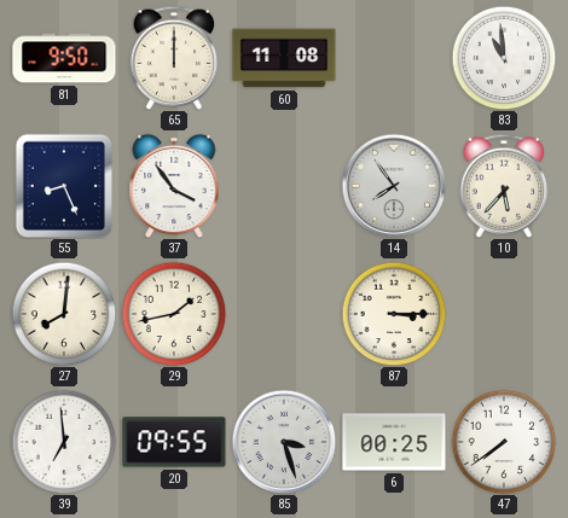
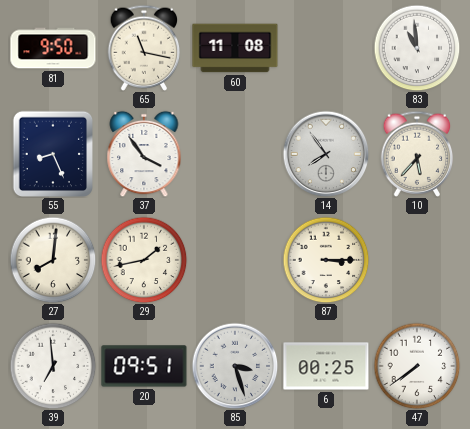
65: 12:00 -> 11:17
20: 09:55 -> 09:51
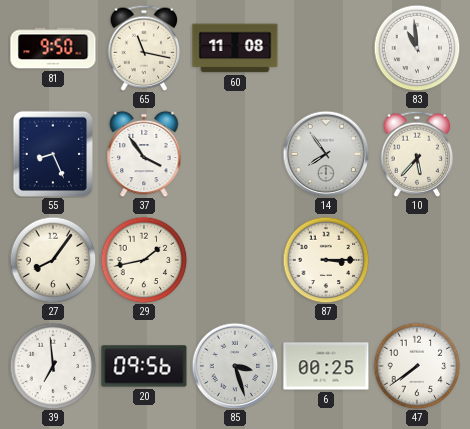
27: 8:01 -> 8:06
20: 09:51 -> 09:56
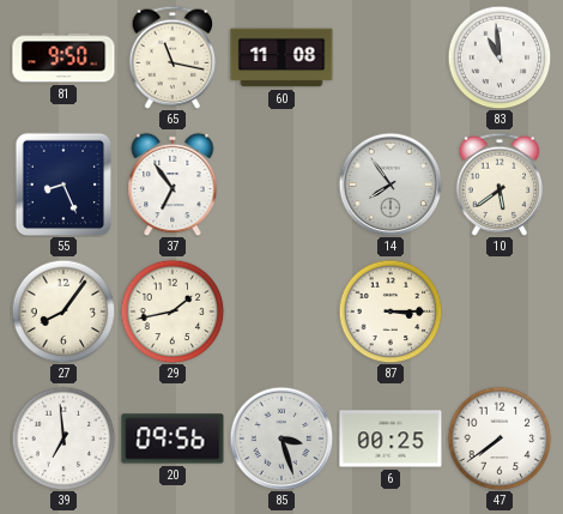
37: 3:54 -> 6:54
10: 5:37 -> 5:39
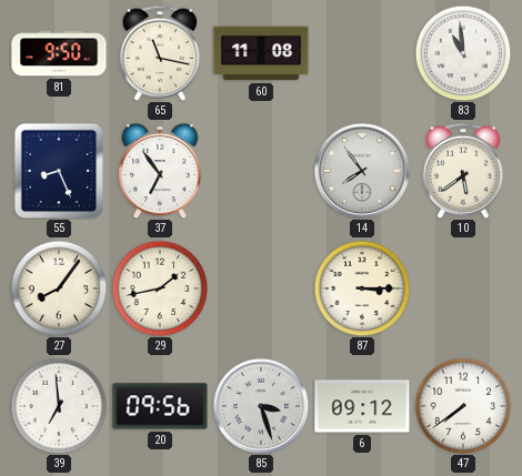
6: 00:25 -> 09:12
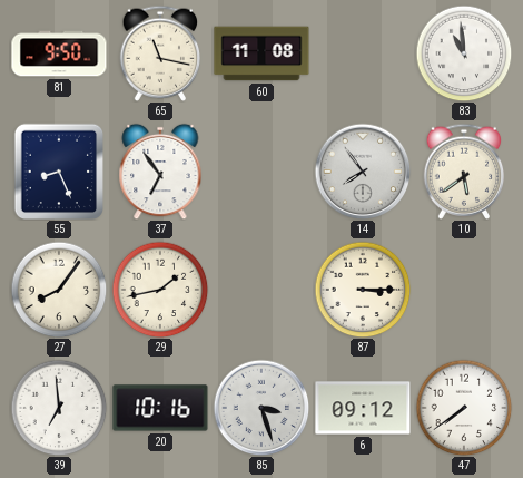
20: 09:56 -> 10:16
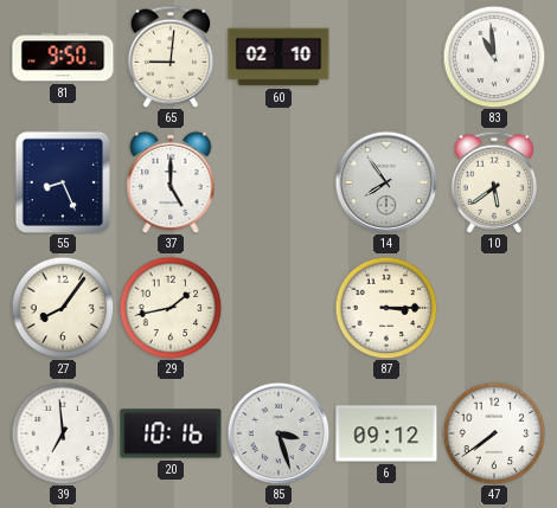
65: 11:17 -> 9:01
60: 11:08 -> 02:10
37: 6:54 -> 5:00
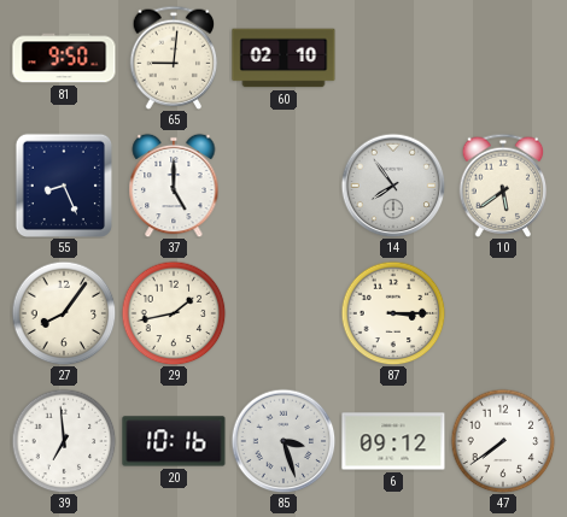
83: 10:59 -> none
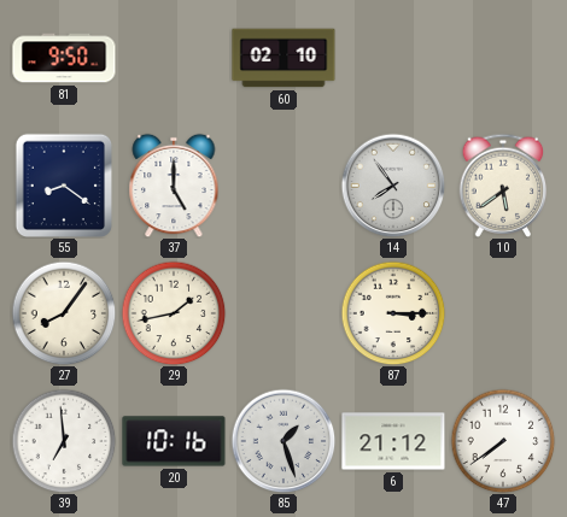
65: 9:01 -> none
55: 8:26 -> 8:21
85: 3:27 -> 1:27
6: 09:12 -> 21:12
